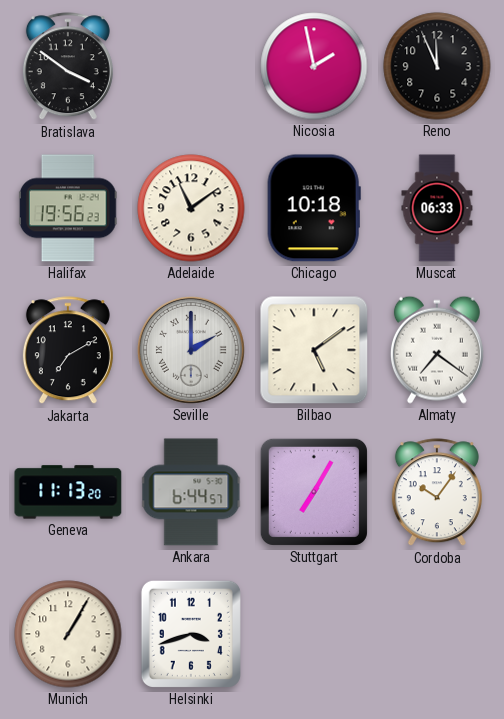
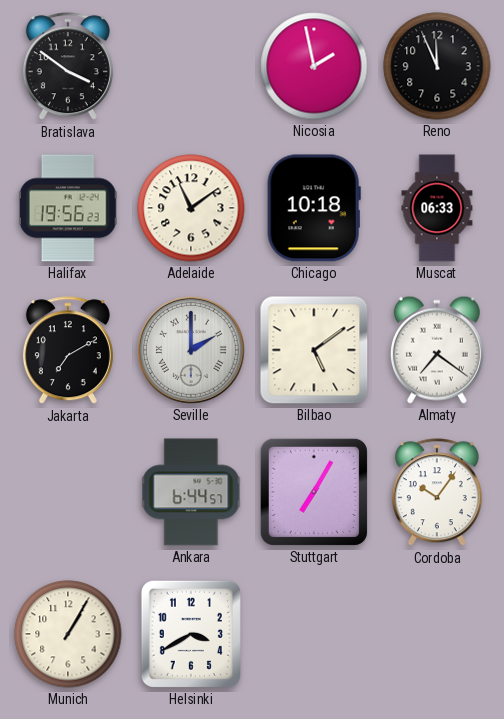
Geneva: 11:13 -> none
Helsinki: 3:42 -> 3:40
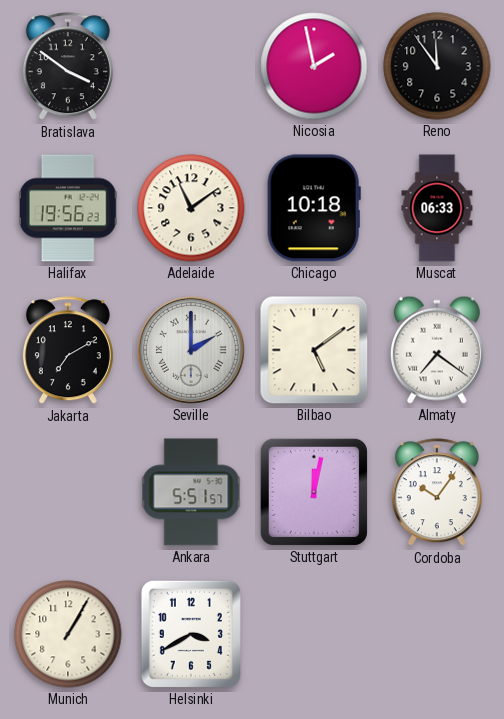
Reno: 11:56 -> 11:54
Ankara: 6:44 -> 5:51
Stuttgart: 7:05 -> 12:02
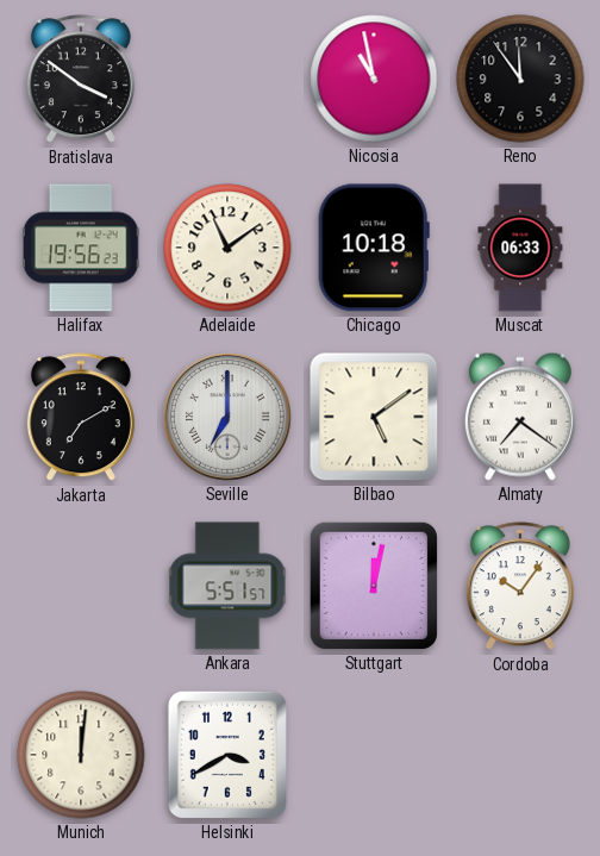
Nicosia: 1:58 -> 10:58
Seville: 2:00 -> 7:00
Munich: 1:05 -> 12:01
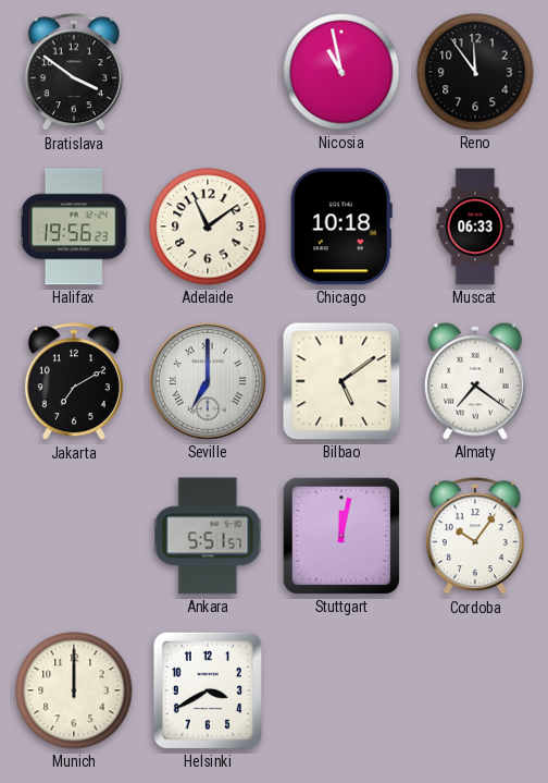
Munich: 12:01 -> 12:00
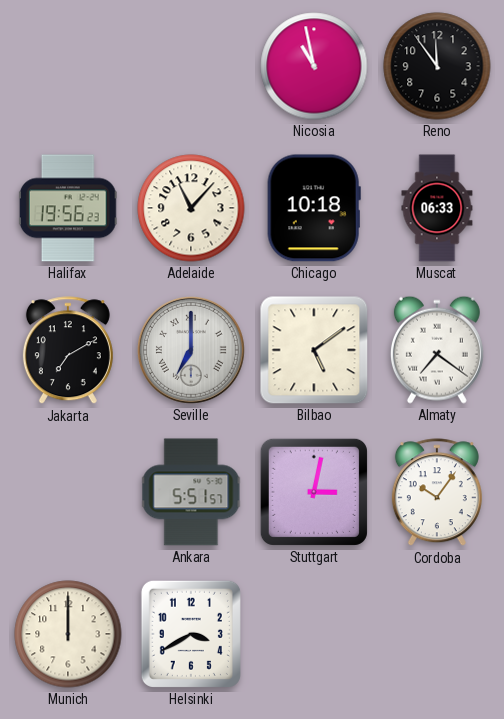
Bratislava: 3:51 -> none
Adelaide: 11:09 -> 11:07
Stuttgart: 12:02 -> 3:02
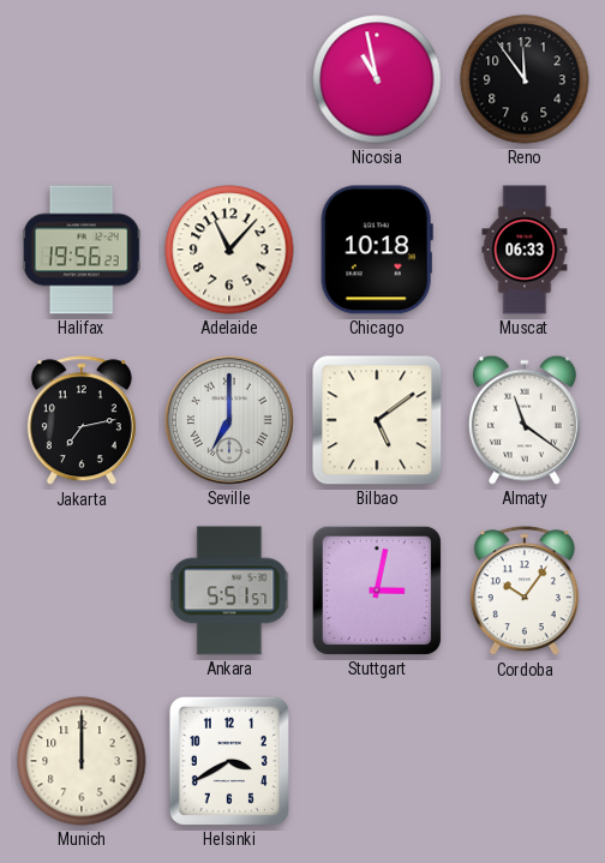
Jakarta: 7:10 -> 7:13
Almaty: 7:21 -> 11:21
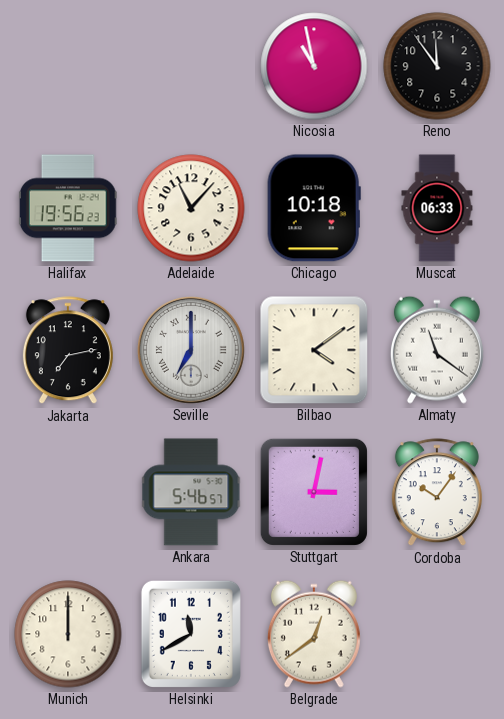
Bilbao: 5:09 -> 4:09
Ankara: 5:51 -> 5:46
Helsinki: 3:40 -> 11:40
Belgrade: none -> 12:39
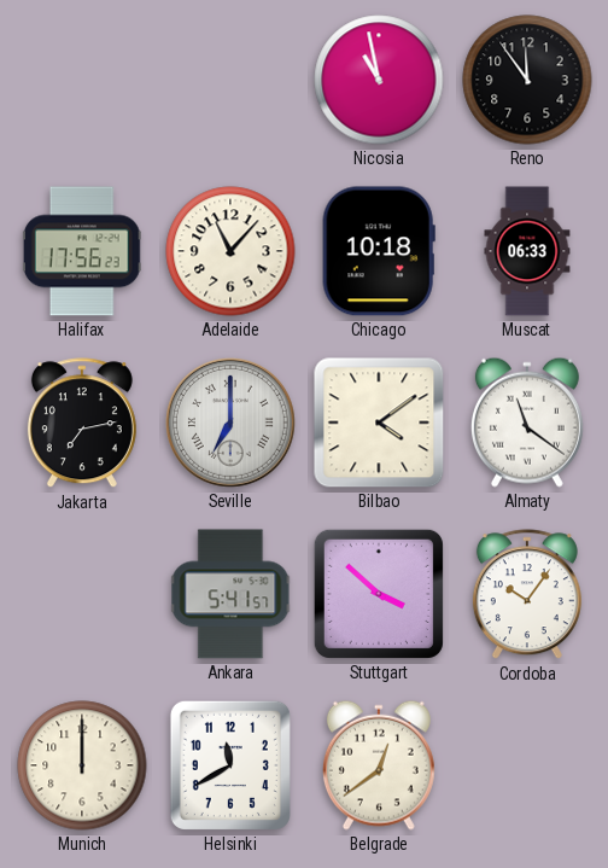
Halifax: 19:56 -> 17:56
Ankara: 5:46 -> 5:41
Stuttgart: 3:02 -> 3:52
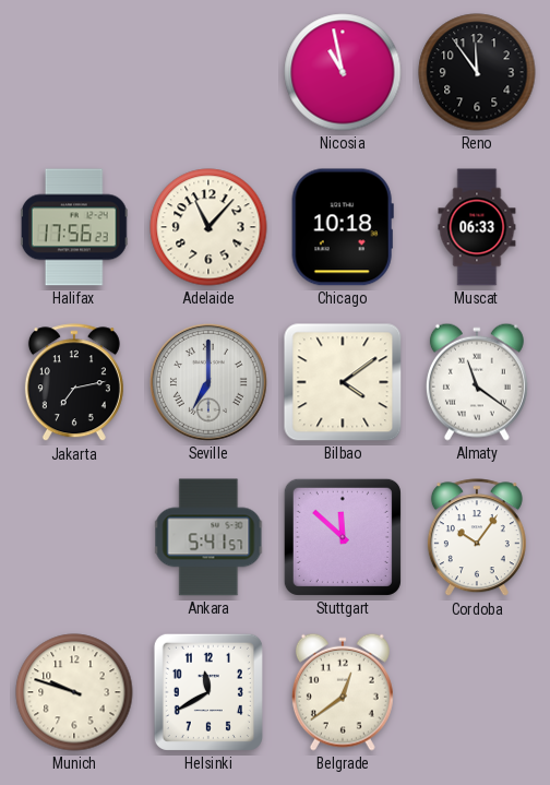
Stuttgart: 3:52 -> 11:52
Munich: 12:00 -> 9:48
